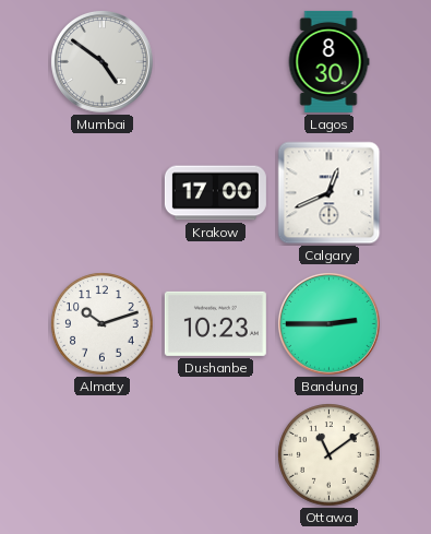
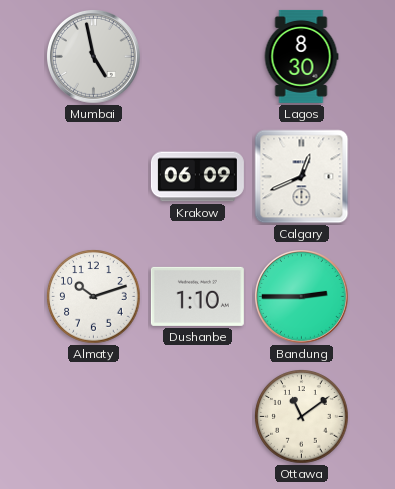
Mumbai: 4:51 -> 4:58
Krakow: 17:00 -> 06:09
Dushanbe: 10:23 -> 1:10
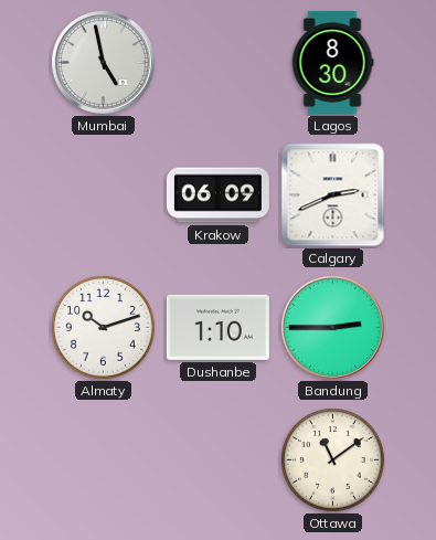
Calgary: 12:41 -> 2:41
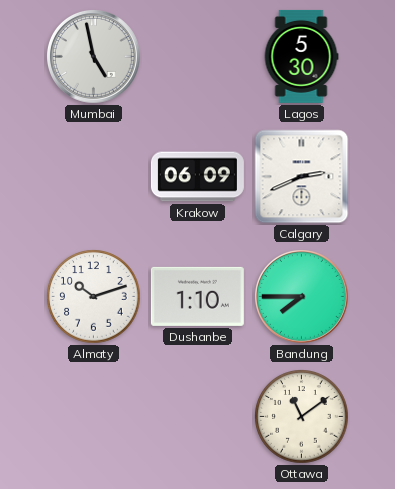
Lagos: 8:30 -> 5:30
Bandung: 2:45 -> 7:45
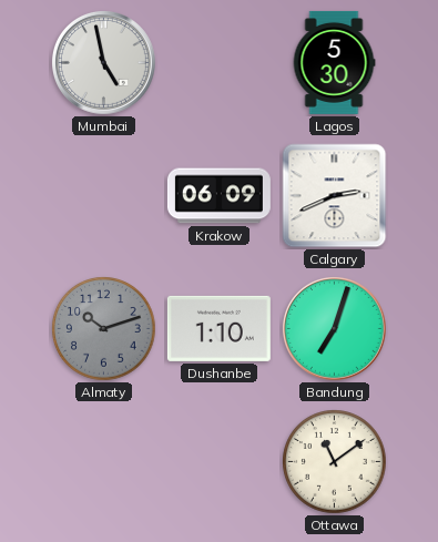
Almaty dial: white -> grey
Bandung: 7:45 -> 7:03
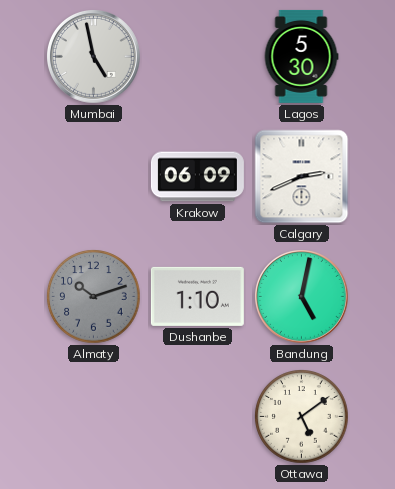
Bandung: 7:03 -> 5:02
Ottawa: 11:09 -> 5:09
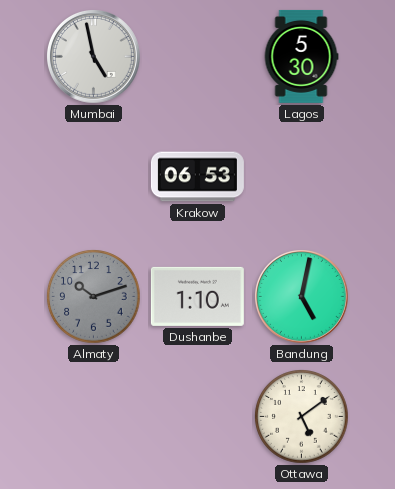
Krakow: 06:09 -> 06:53
Calgary: 2:41 -> none
